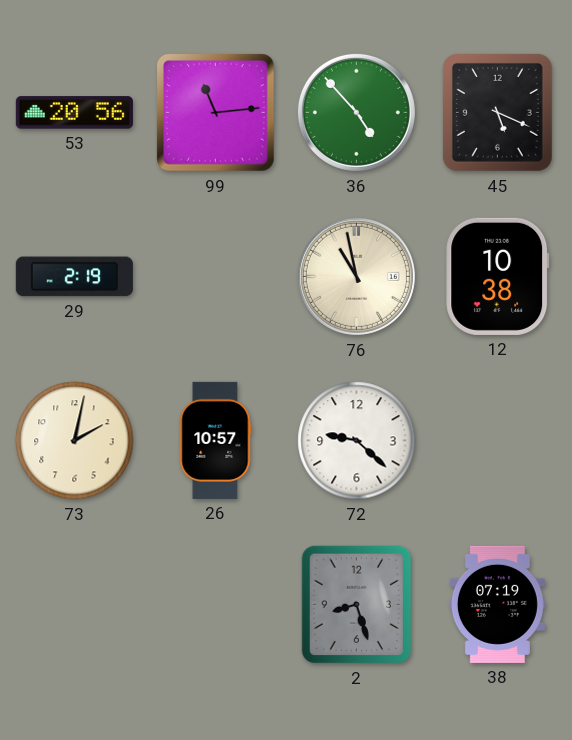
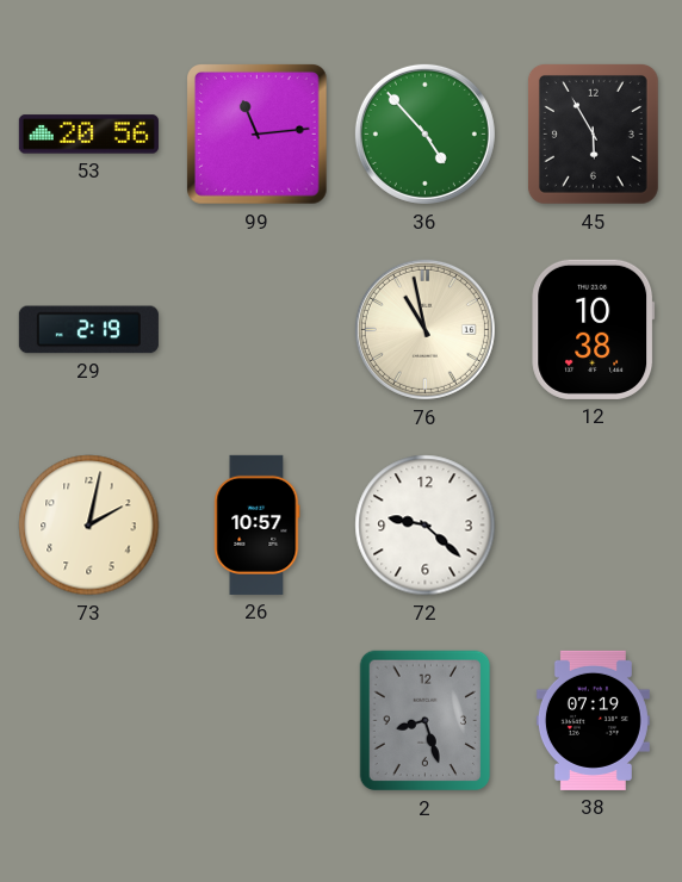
45: 5:19 -> 5:55
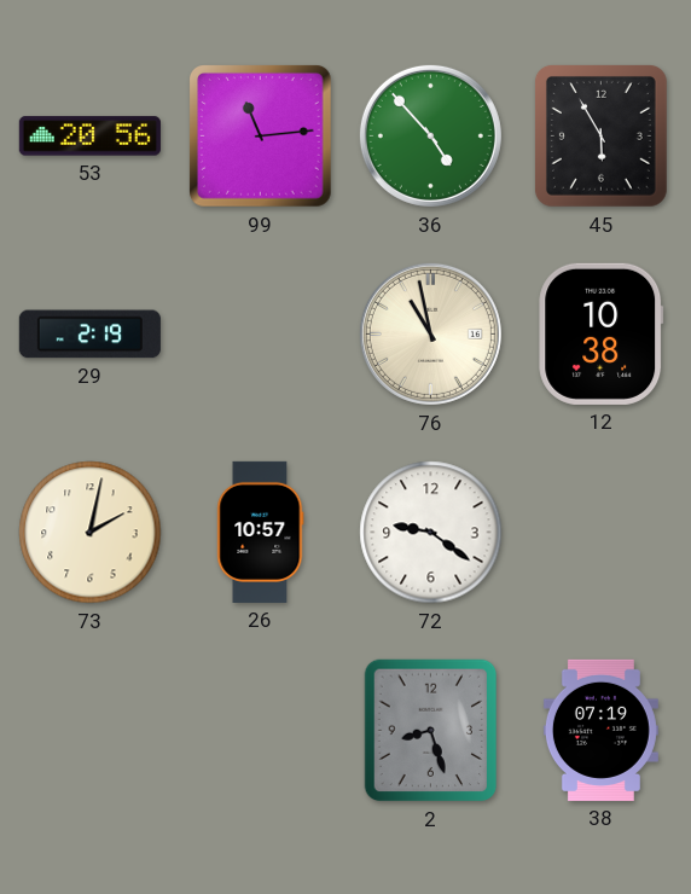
72: 9:22 -> 9:21
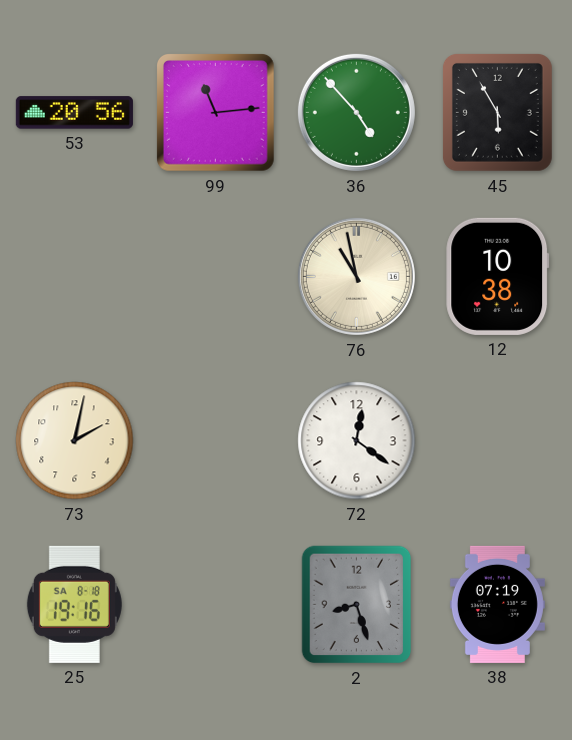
29: 2:19 -> none
26: 10:57 -> none
72: 9:21 -> 12:21
25: none -> 19:16
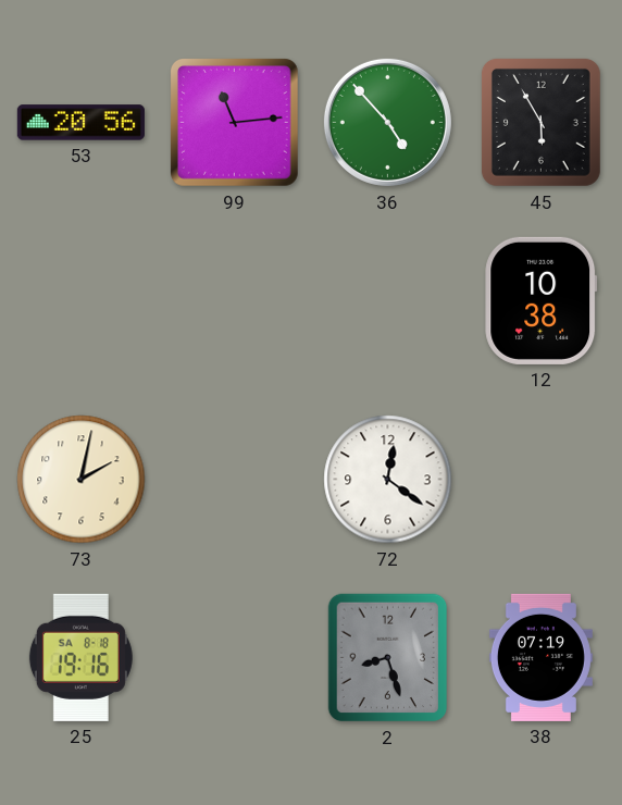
76: 10:58 -> none
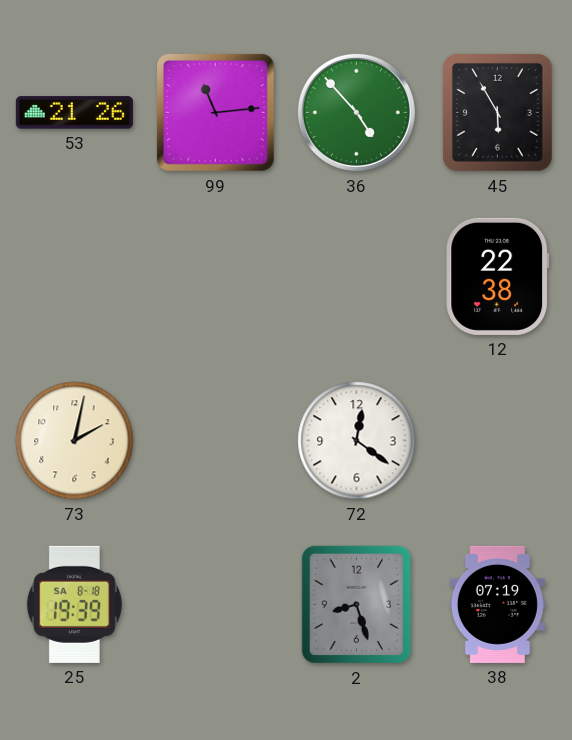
53: 20:56 -> 21:26
12: 10:38 -> 22:38
25: 19:16 -> 19:39
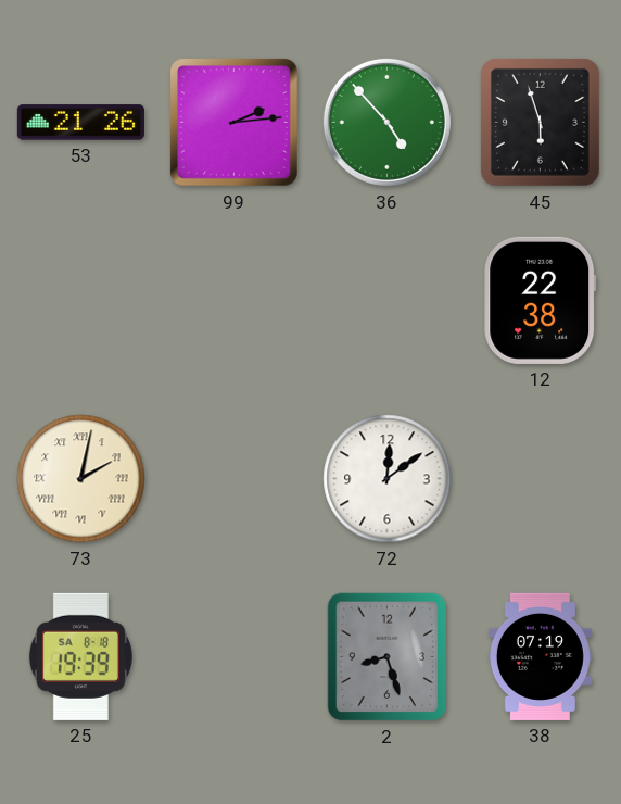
99: 11:14 -> 2:14
45: 5:55 -> 5:57
73 numerals: Arabic -> Roman
72: 12:21 -> 12:09
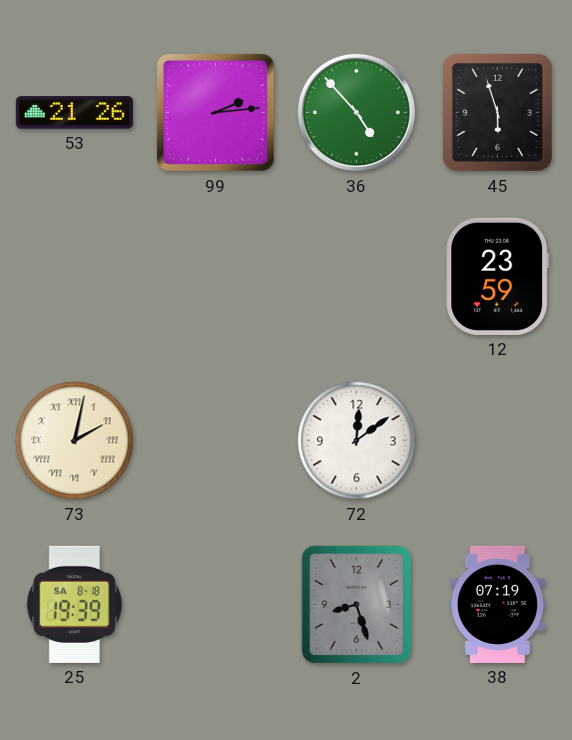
12: 22:38 -> 23:59
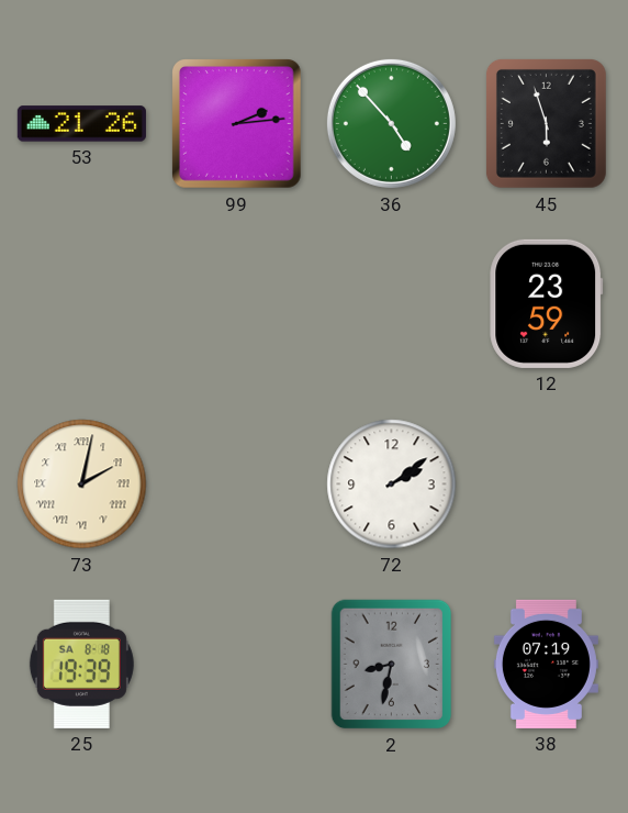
72: 12:09 -> 2:09
2: 8:27 -> 8:32
